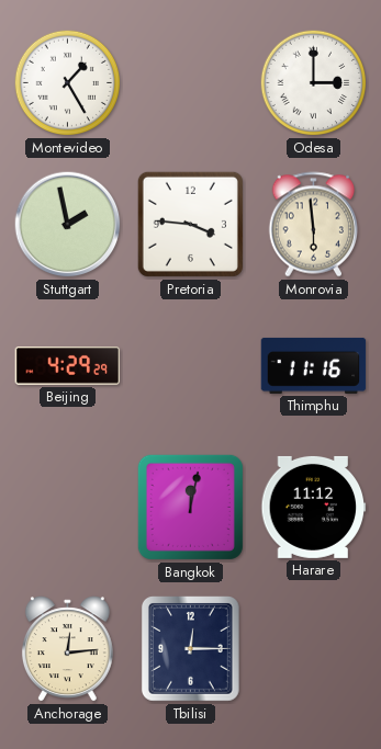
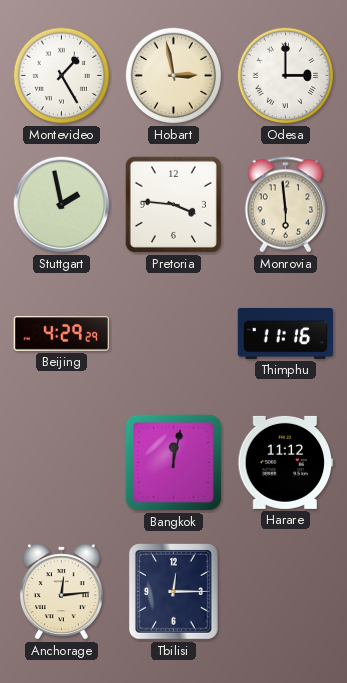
Hobart: none -> 2:58
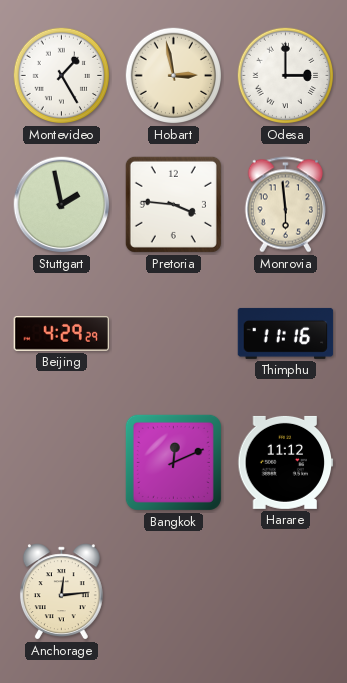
Bangkok: 12:02 -> 12:11
Tbilisi: 12:15 -> none
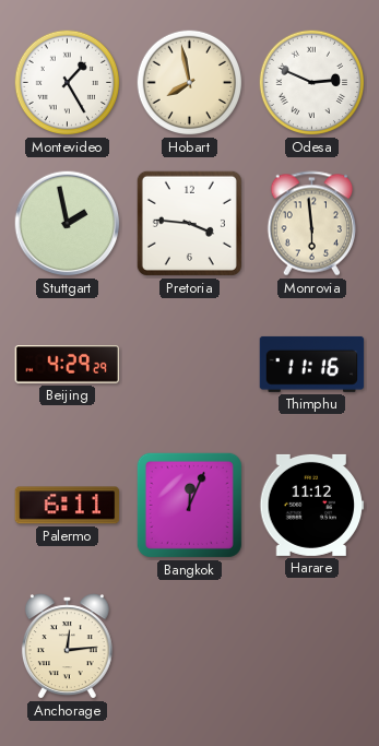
Hobart: 2:58 -> 7:58
Odesa: 3:00 -> 2:49
Palermo: none -> 6:11
Bangkok: 12:11 -> 12:04
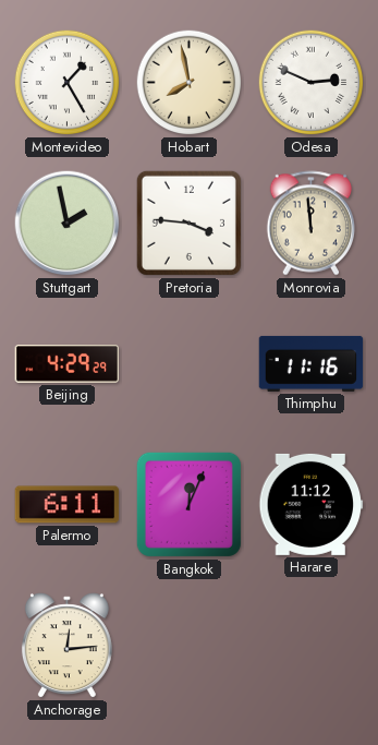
Monrovia: 5:59 -> 11:59
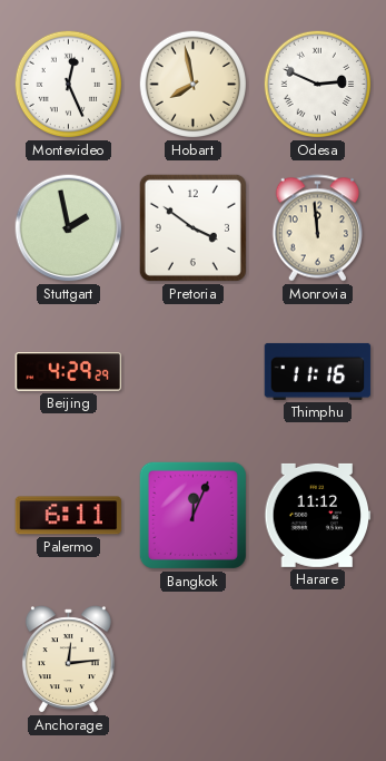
Montevideo: 1:25 -> 12:26
Pretoria: 3:46 -> 3:51
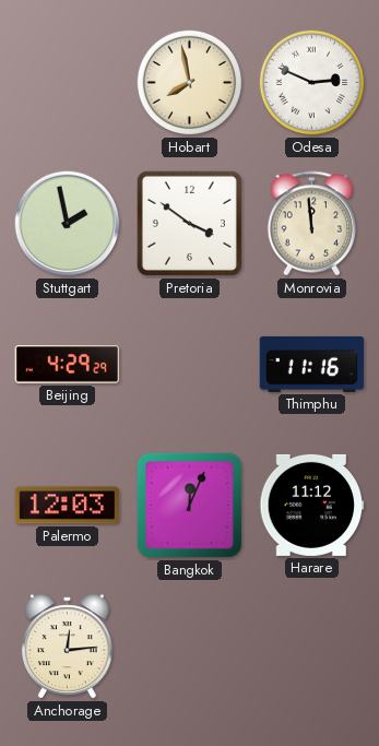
Montevideo: 12:26 -> none
Palermo: 6:11 -> 12:03
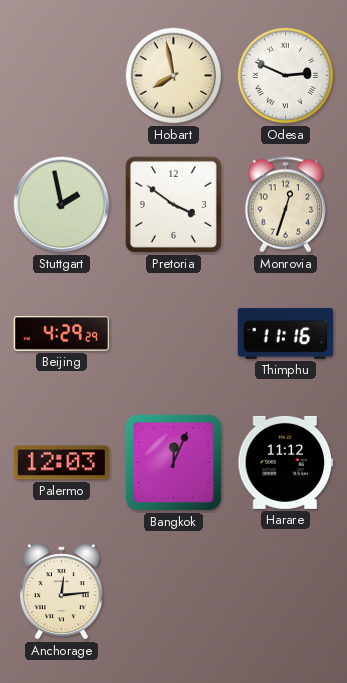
Monrovia: 11:59 -> 12:33
